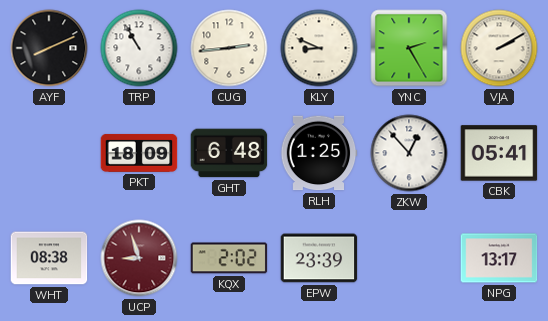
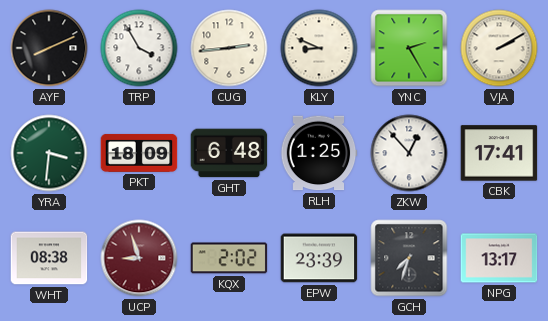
TRP: 10:55 -> 3:55
YRA: none -> 3:31
CBK: 05:41 -> 17:41
GCH: none -> 7:33
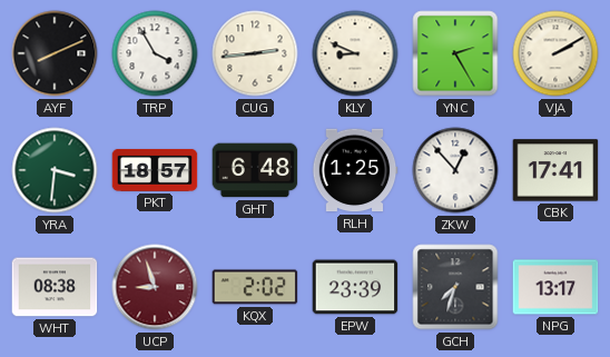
PKT: 18:09 -> 18:57
